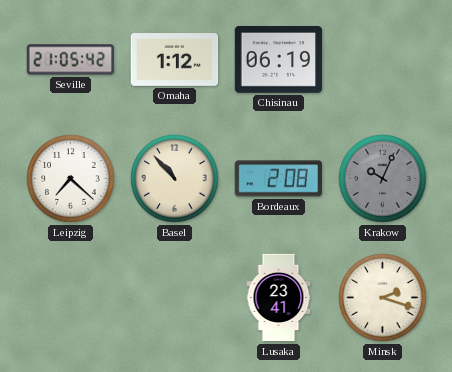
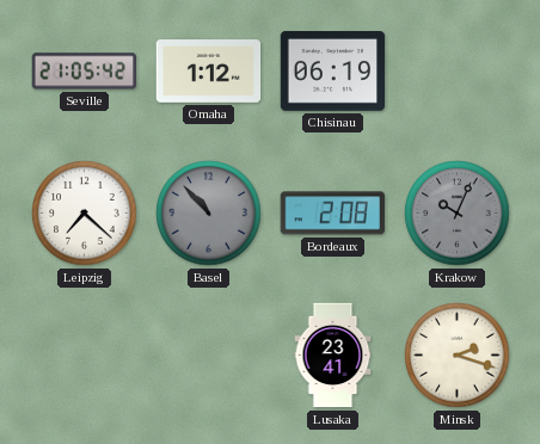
Basel dial: cream -> grey
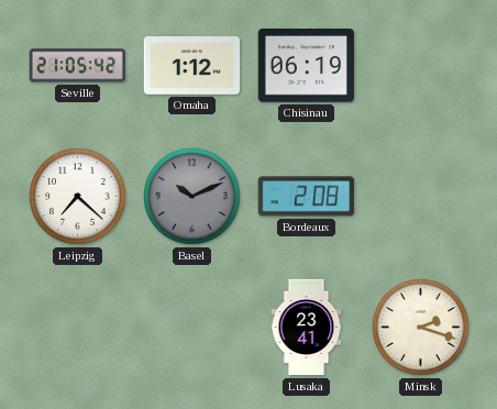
Basel: 10:53 -> 10:11
Krakow: 10:04 -> none
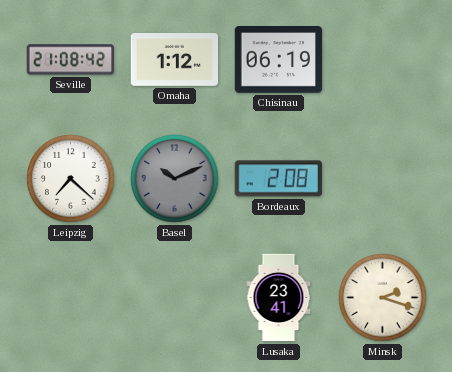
Seville: 21:05 -> 21:08
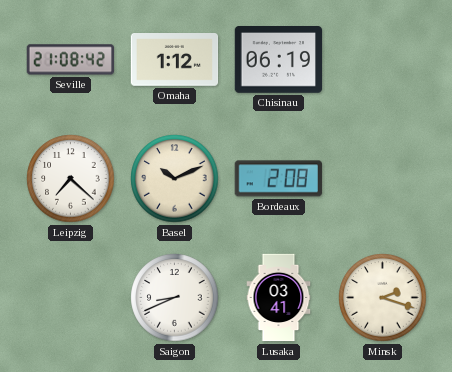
Basel dial: grey -> cream
Saigon: none -> 8:41
Lusaka: 23:41 -> 03:41
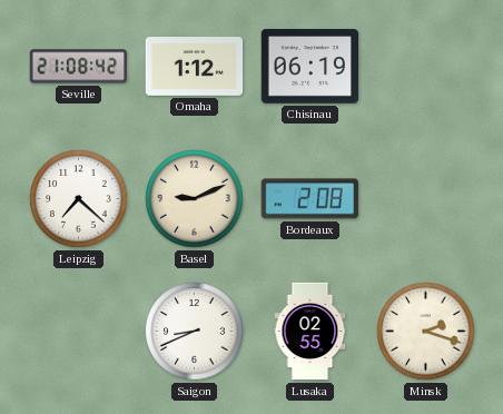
Basel: 10:11 -> 9:11
Lusaka: 03:41 -> 02:55
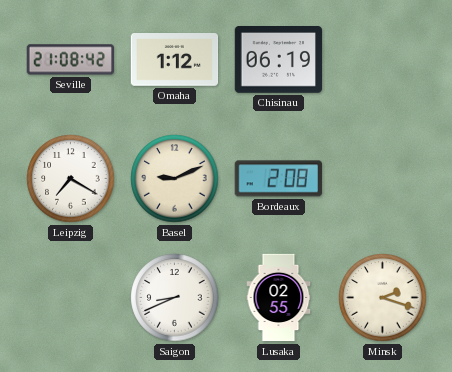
Leipzig: 7:22 -> 7:20
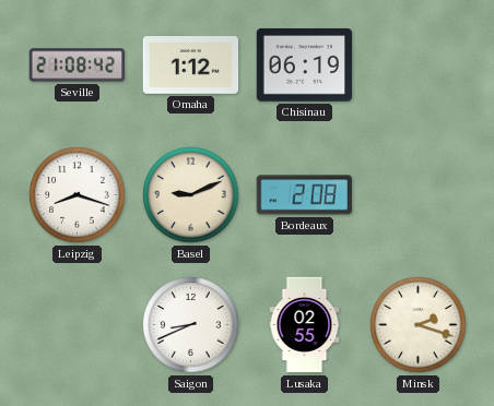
Leipzig: 7:20 -> 8:18
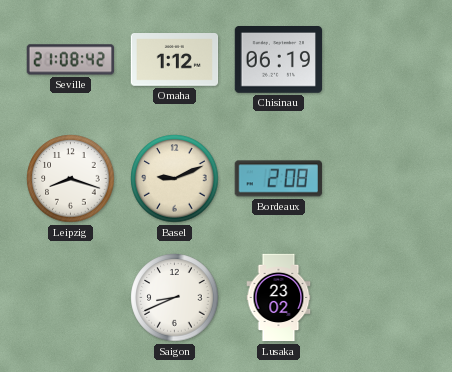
Lusaka: 02:55 -> 23:02
Minsk: 2:18 -> none
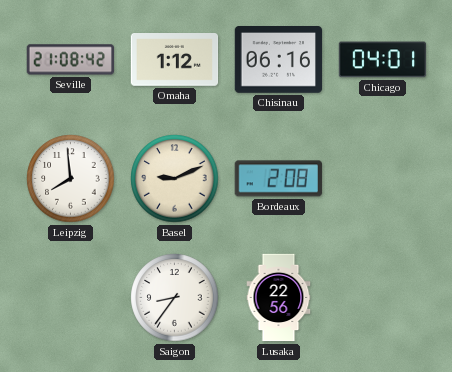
Chisinau: 06:19 -> 06:16
Chicago: none -> 04:01
Leipzig: 8:18 -> 7:59
Saigon: 8:41 -> 8:36
Lusaka: 23:02 -> 22:56
